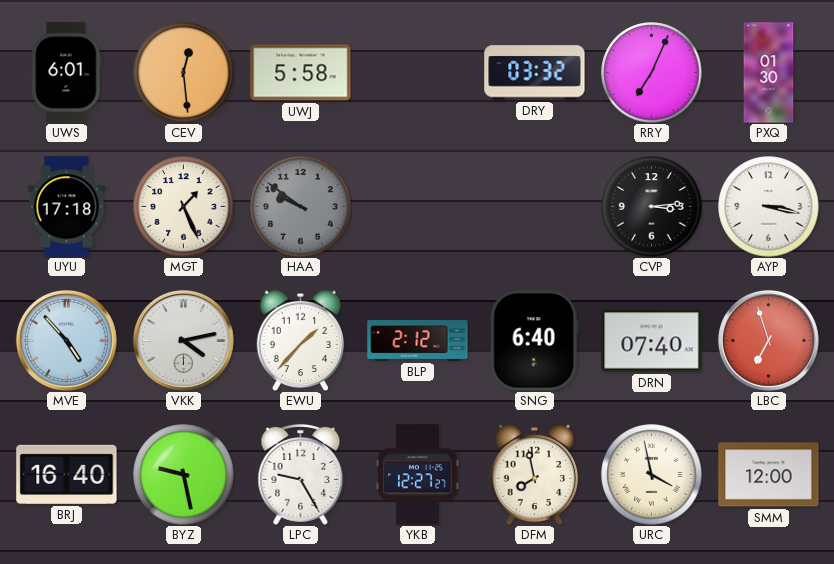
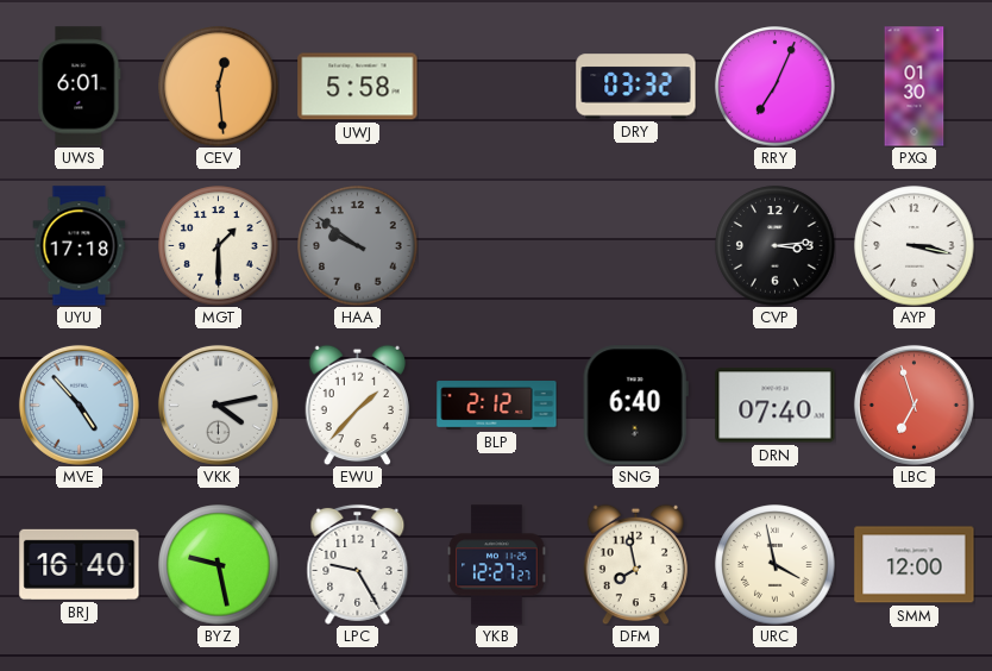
MGT: 1:26 -> 1:30
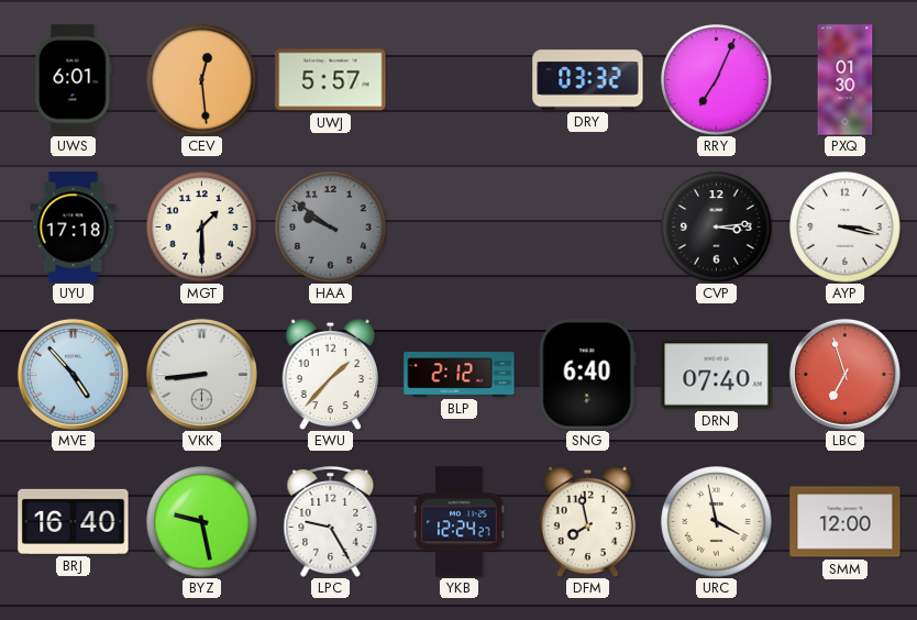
UWJ: 5:58 -> 5:57
VKK: 4:13 -> 8:44
YKB: 12:27 -> 12:24
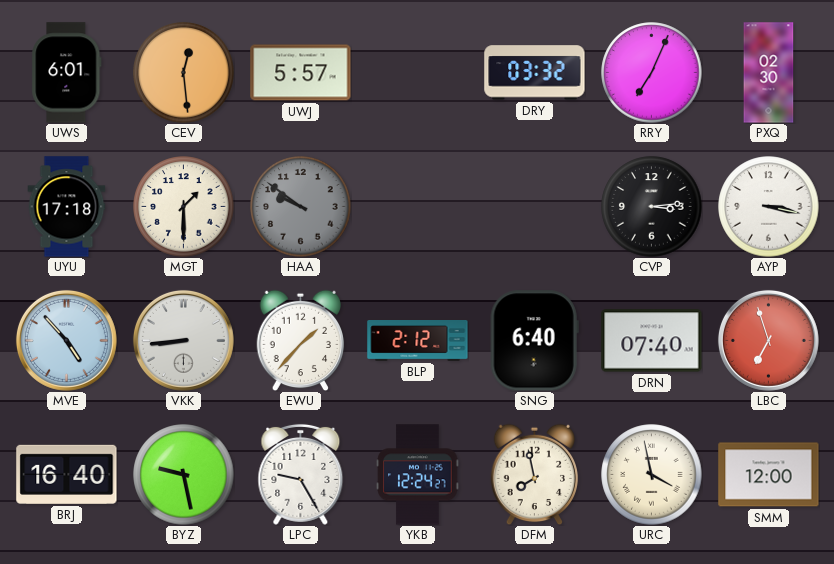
PXQ: 01:30 -> 02:30
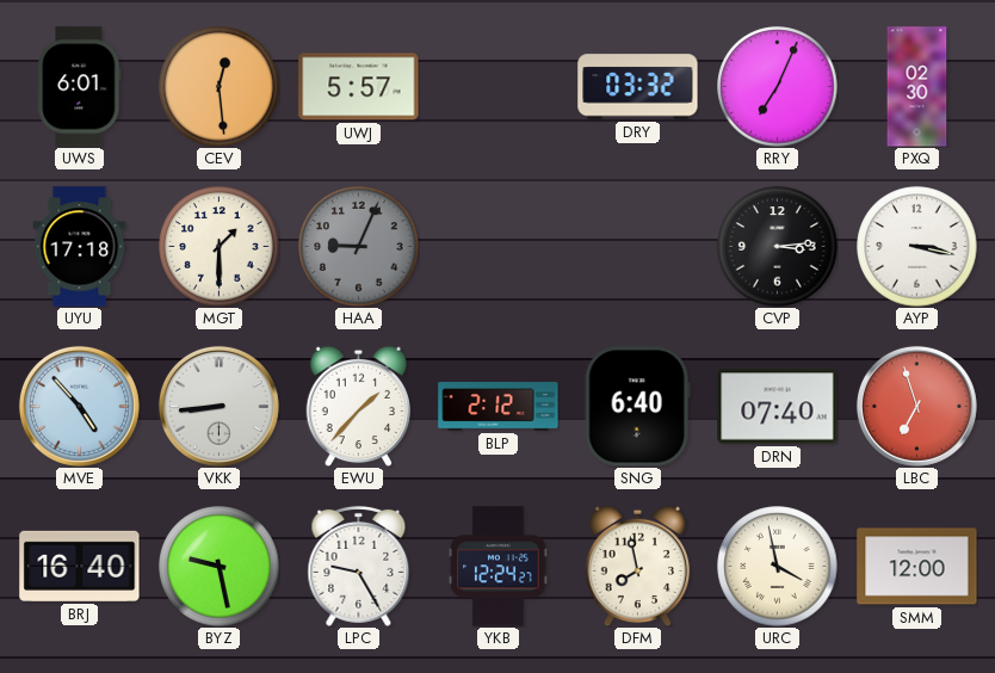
HAA: 9:51 -> 9:04
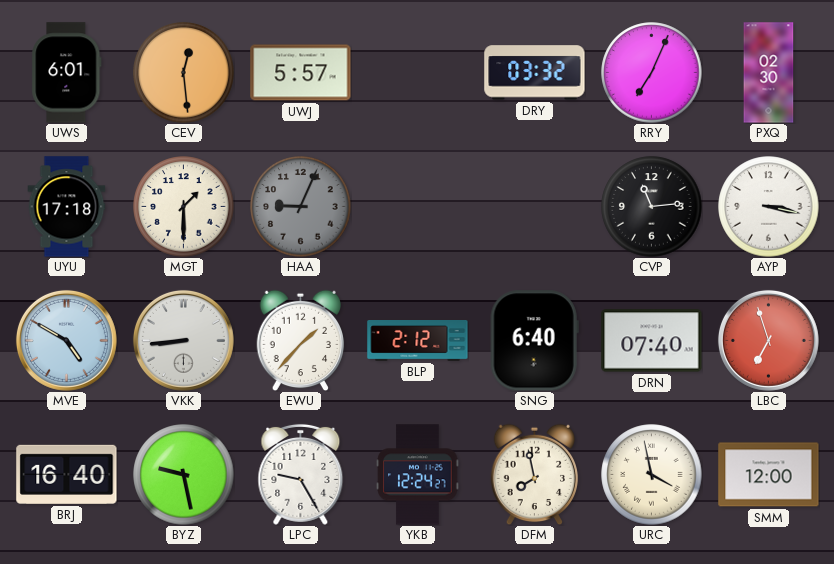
CVP: 3:14 -> 11:14
MVE: 4:53 -> 4:50
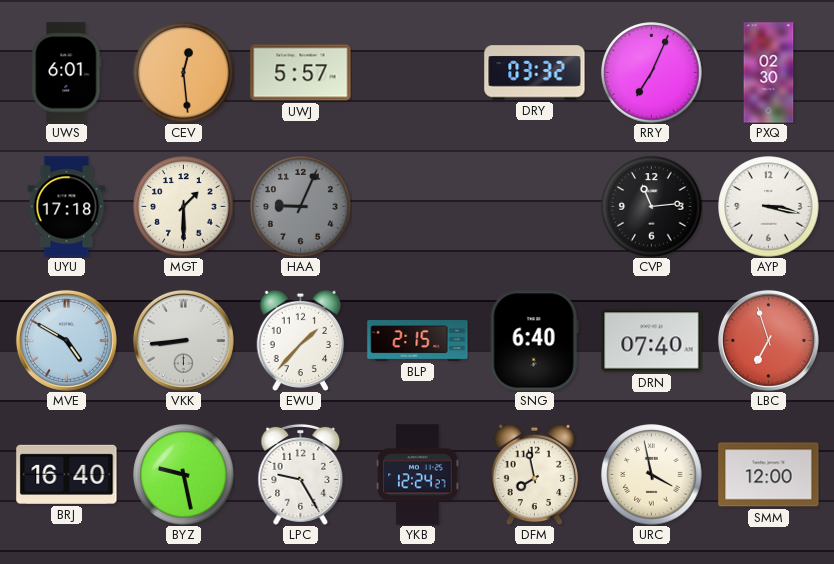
BLP: 2:12 -> 2:15
